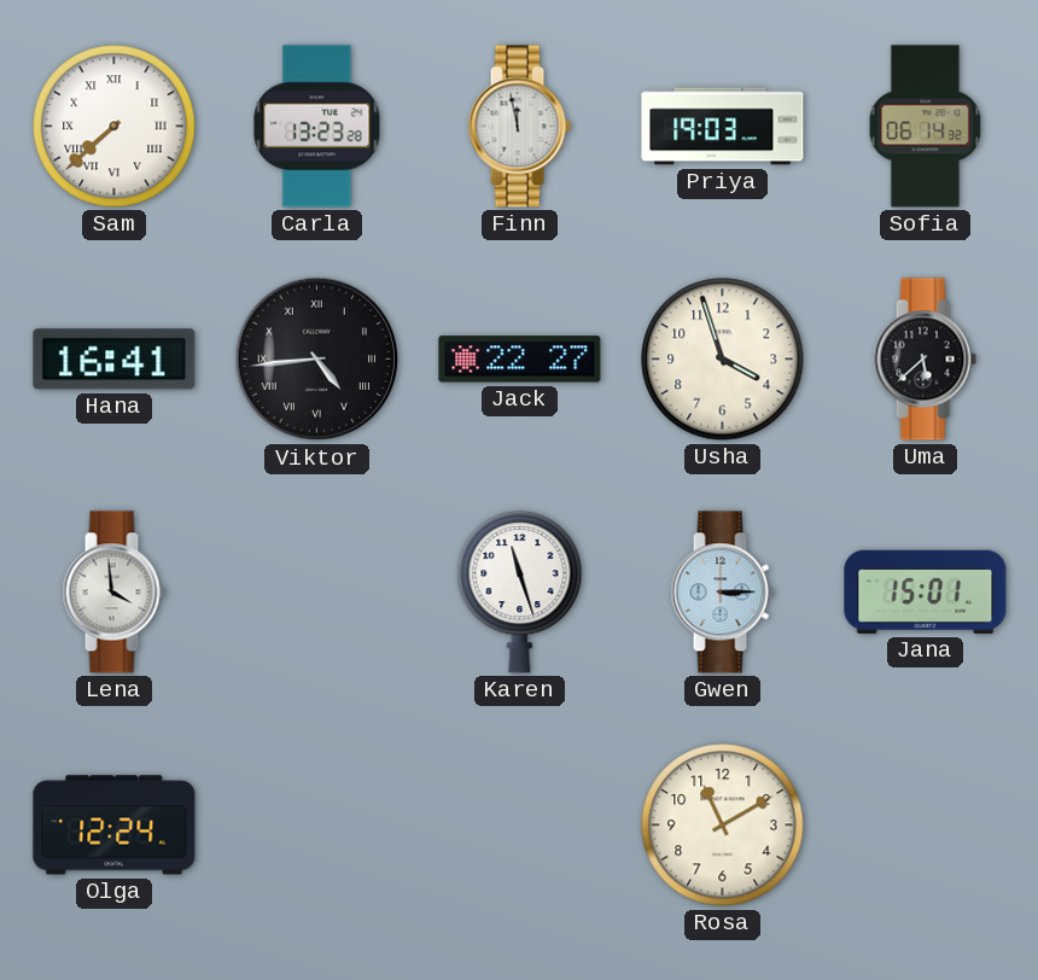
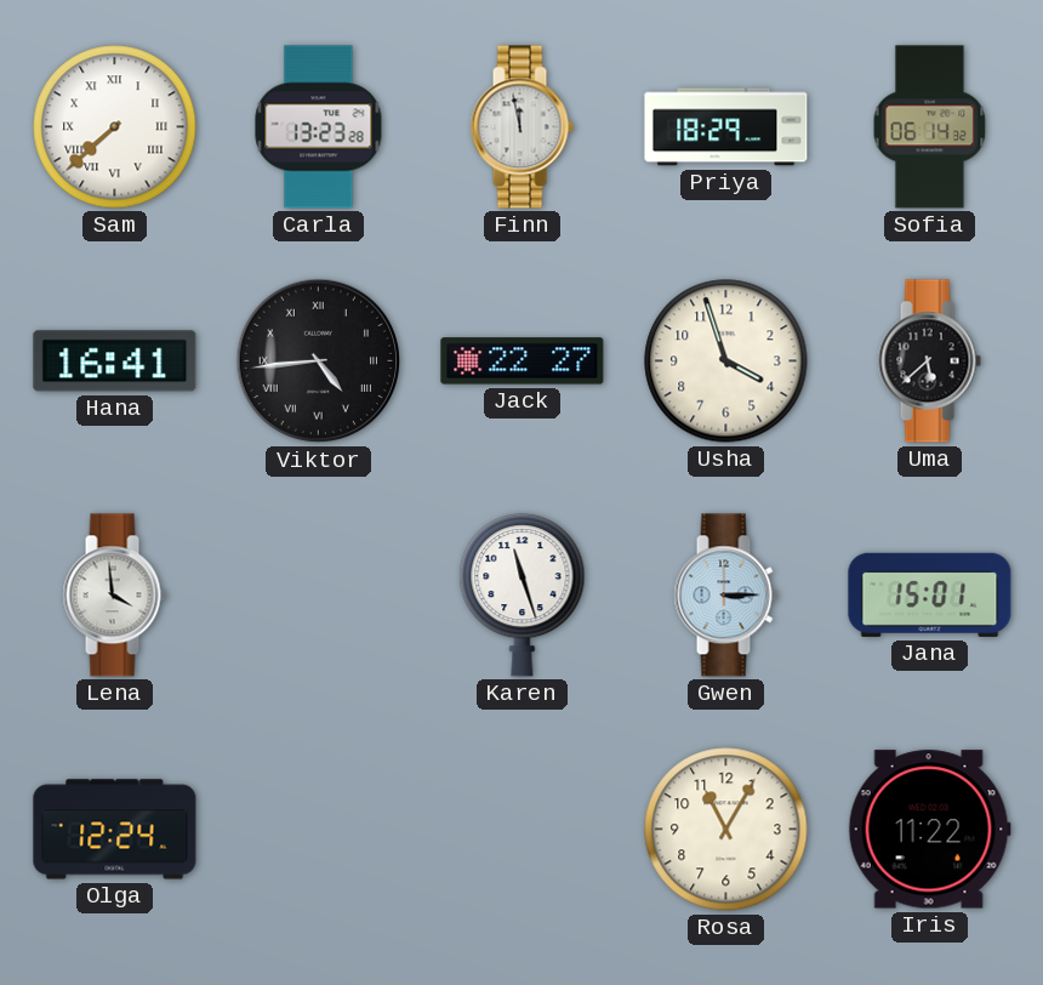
Priya: 19:03 -> 18:29
Rosa: 11:10 -> 11:05
Iris: none -> 11:22
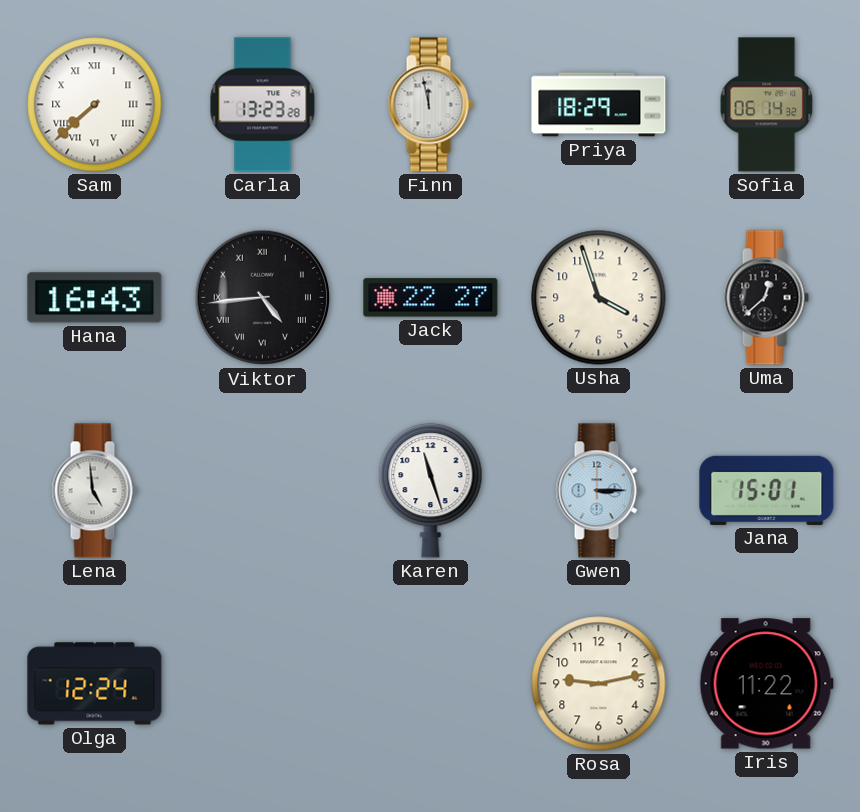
Hana: 16:41 -> 16:43
Uma: 5:38 -> 12:38
Lena: 3:59 -> 4:59
Rosa: 11:05 -> 9:13
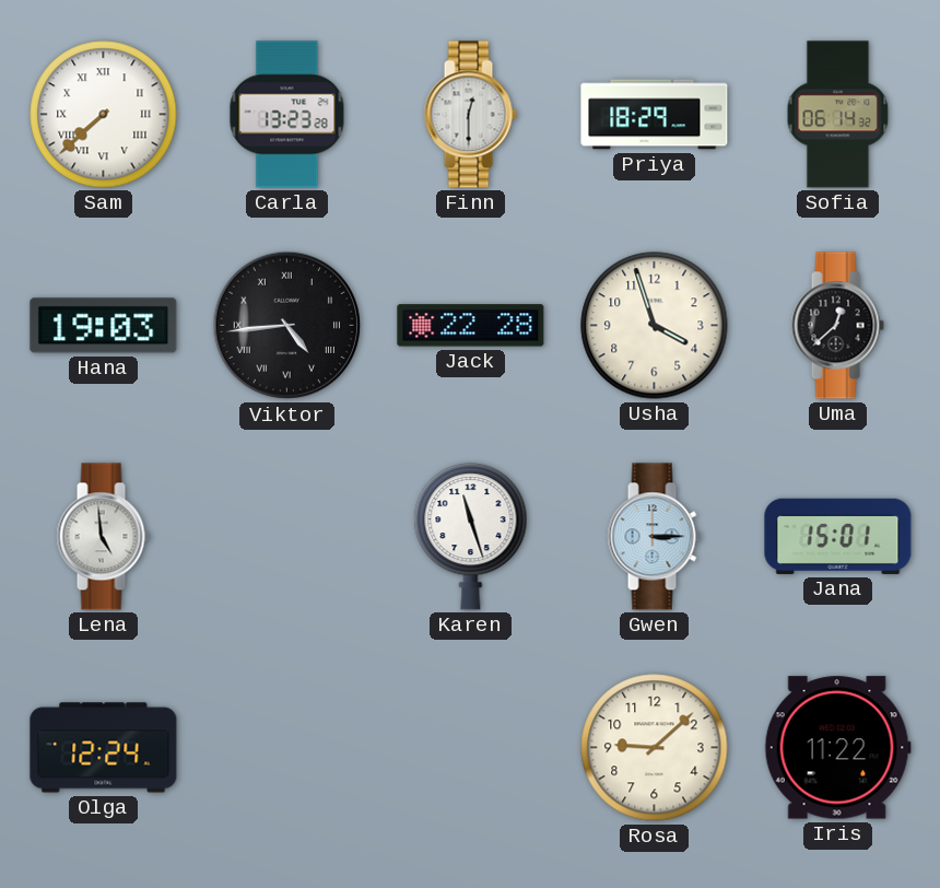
Finn: 11:58 -> 12:30
Hana: 16:43 -> 19:03
Jack: 22:27 -> 22:28
Rosa: 9:13 -> 9:08
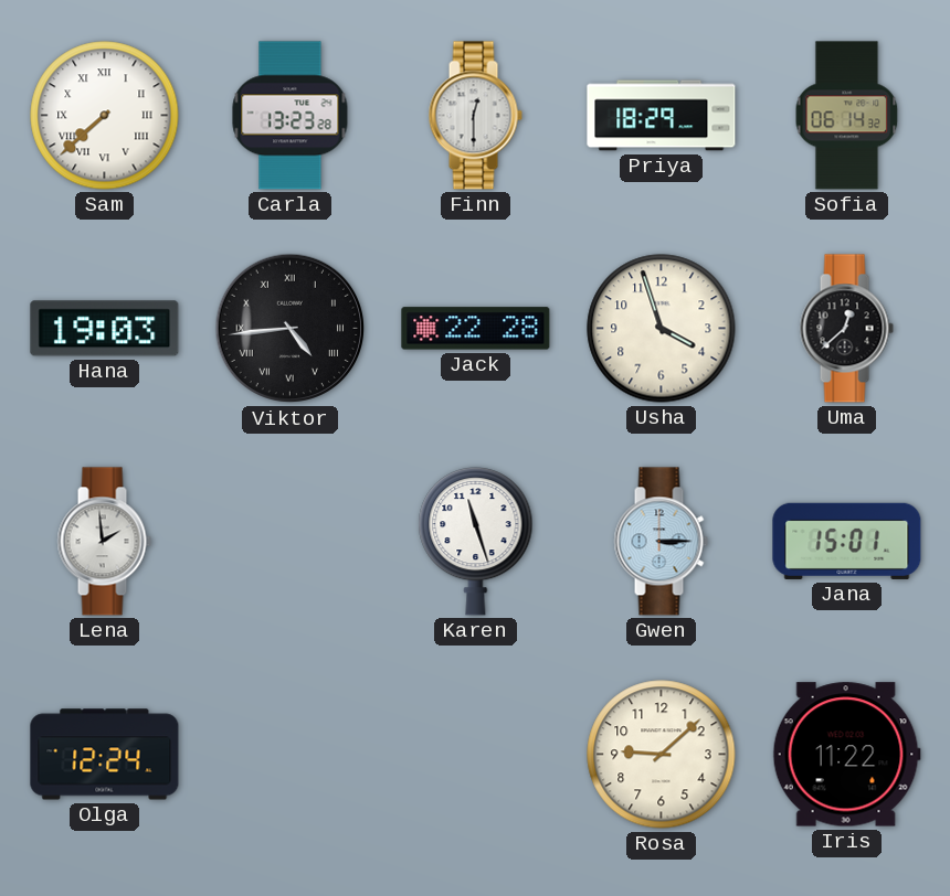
Lena: 4:59 -> 1:59
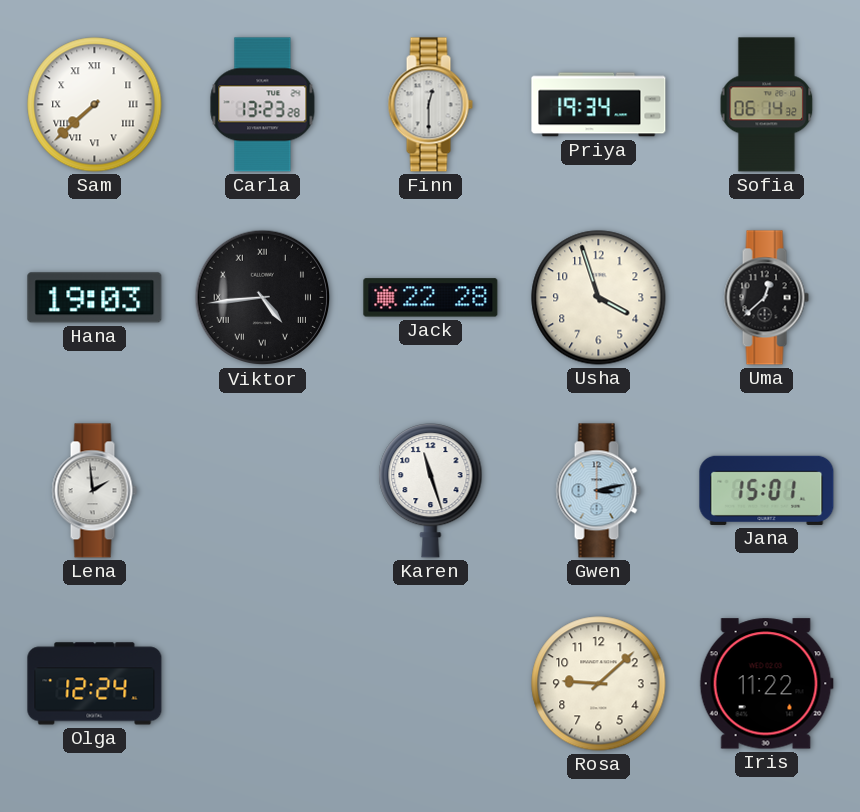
Priya: 18:29 -> 19:34
Gwen: 3:15 -> 3:13
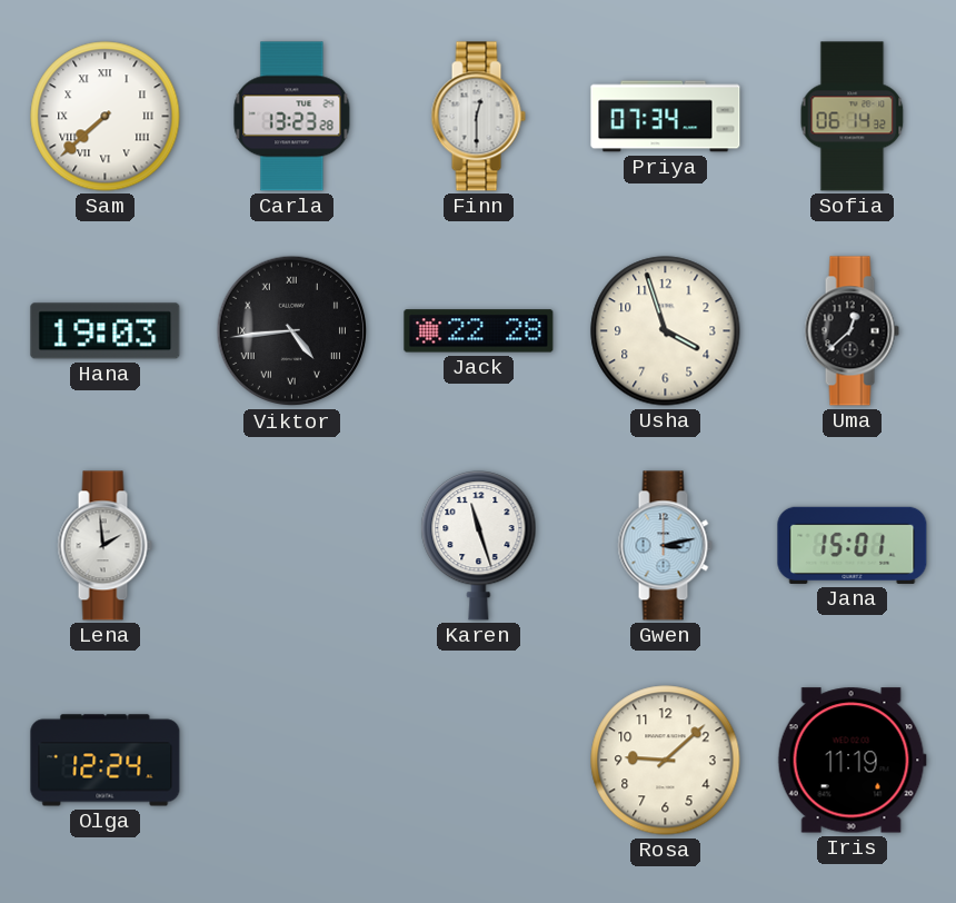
Priya: 19:34 -> 07:34
Iris: 11:22 -> 11:19
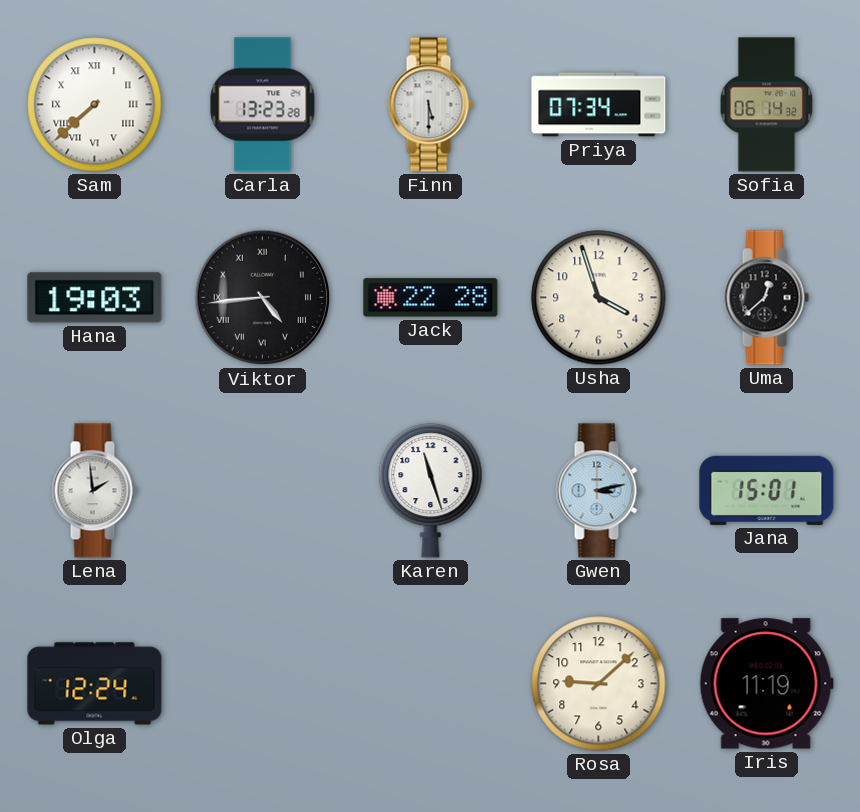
Finn: 12:30 -> 5:30
